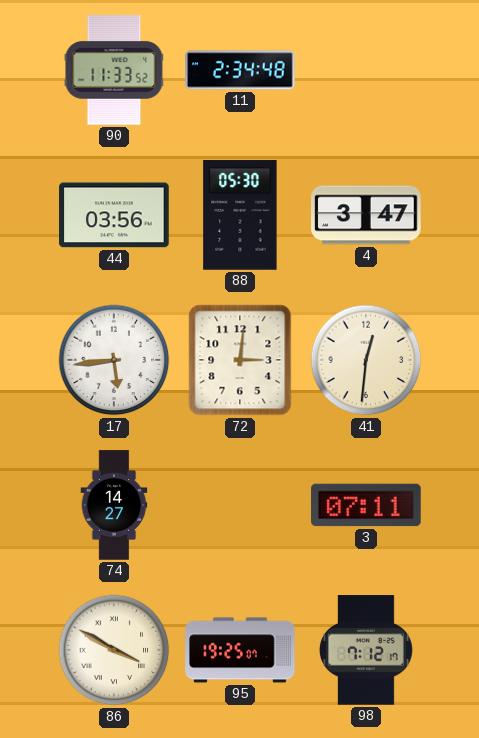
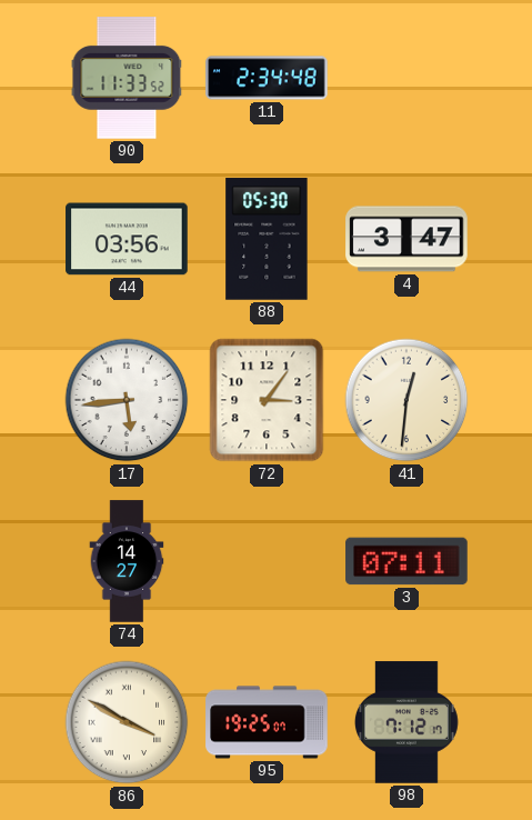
72: 3:01 -> 3:06
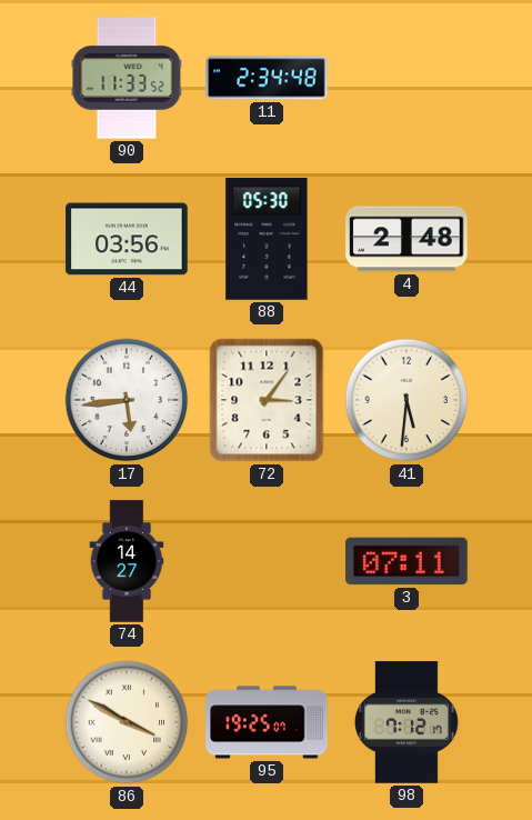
4: 3:47 -> 2:48
41: 12:31 -> 5:31
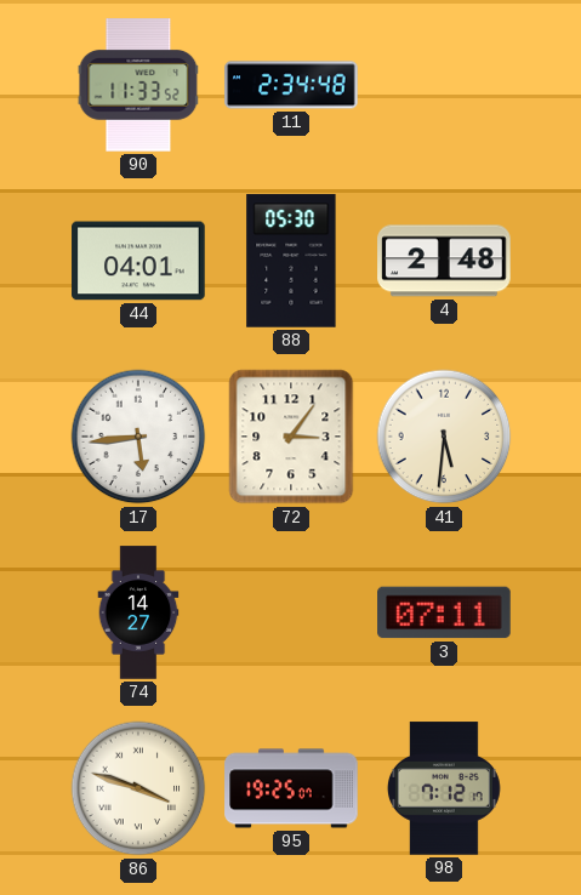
44: 03:56 -> 04:01
86: 3:50 -> 3:48
